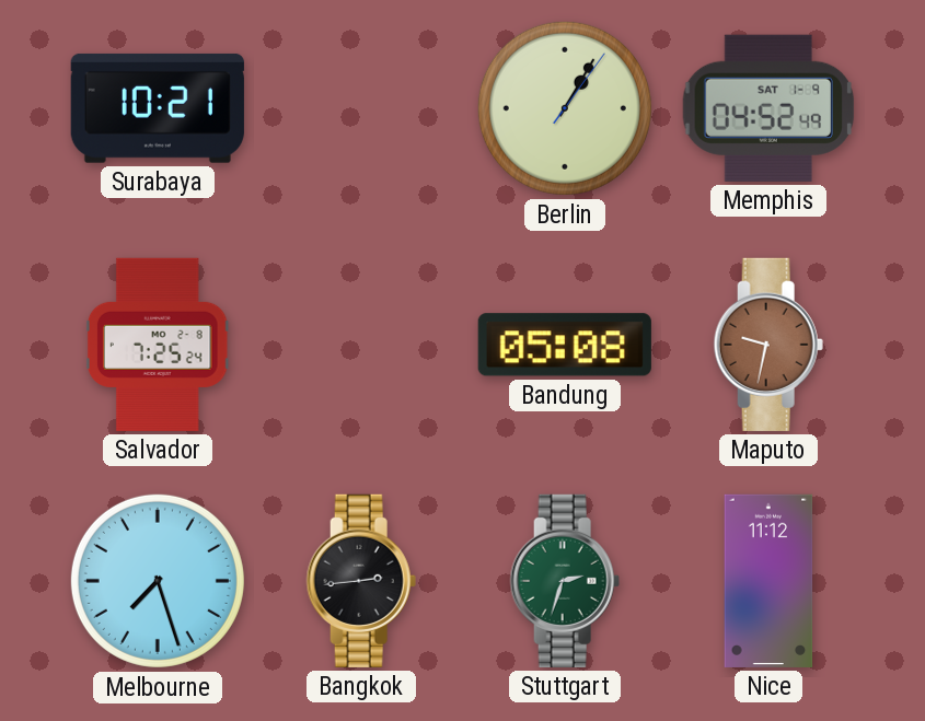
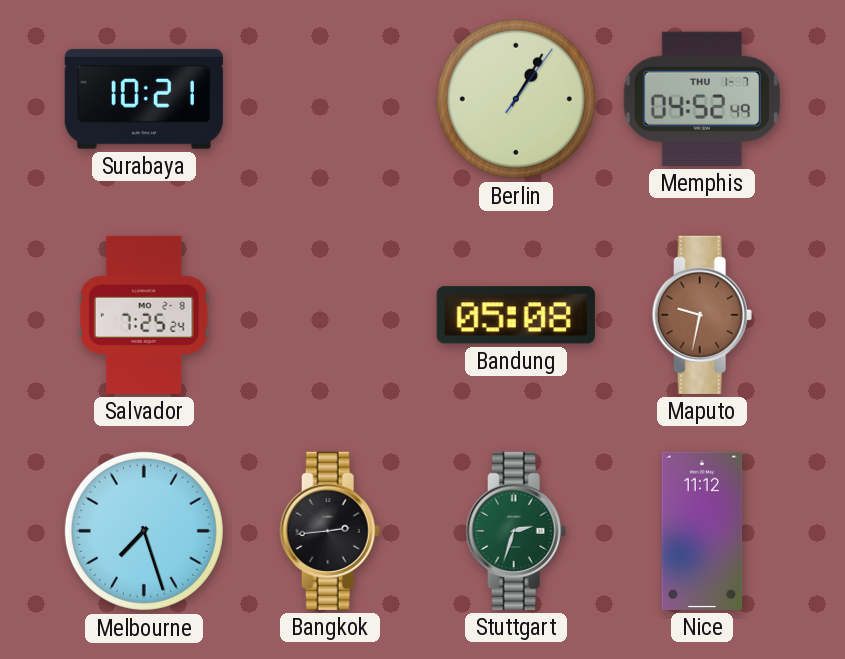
Memphis date: SAT 1-9 -> THU 1-7
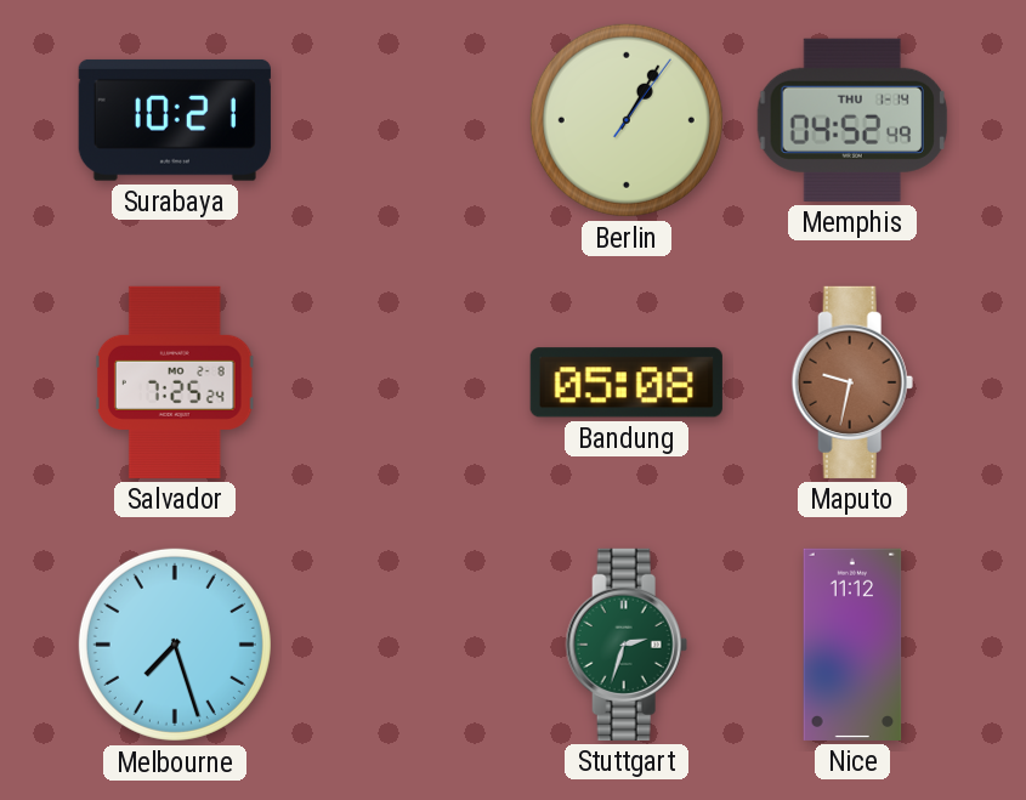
Memphis date: THU 1-7 -> THU 1-14
Bangkok: 2:44 -> none
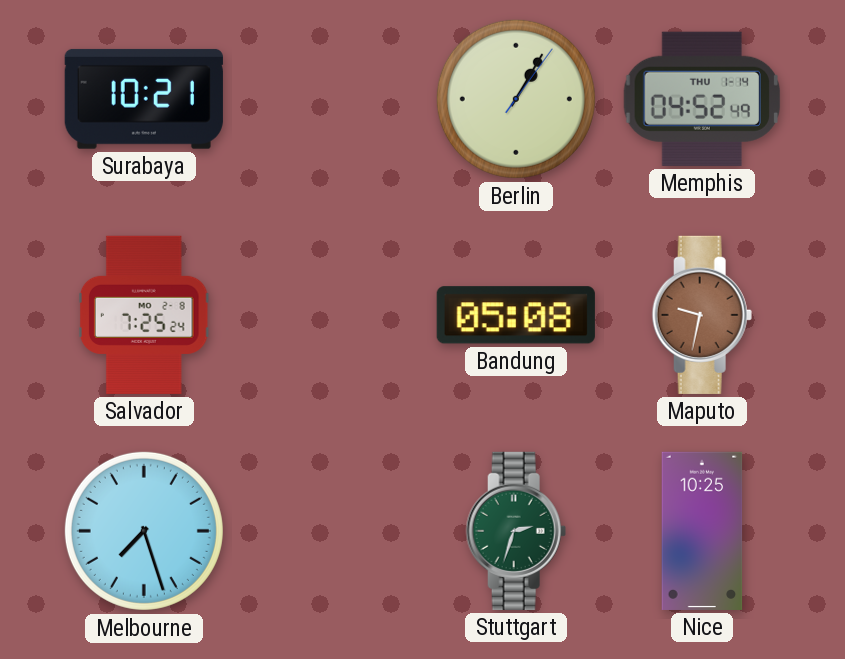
Nice: 11:12 -> 10:25
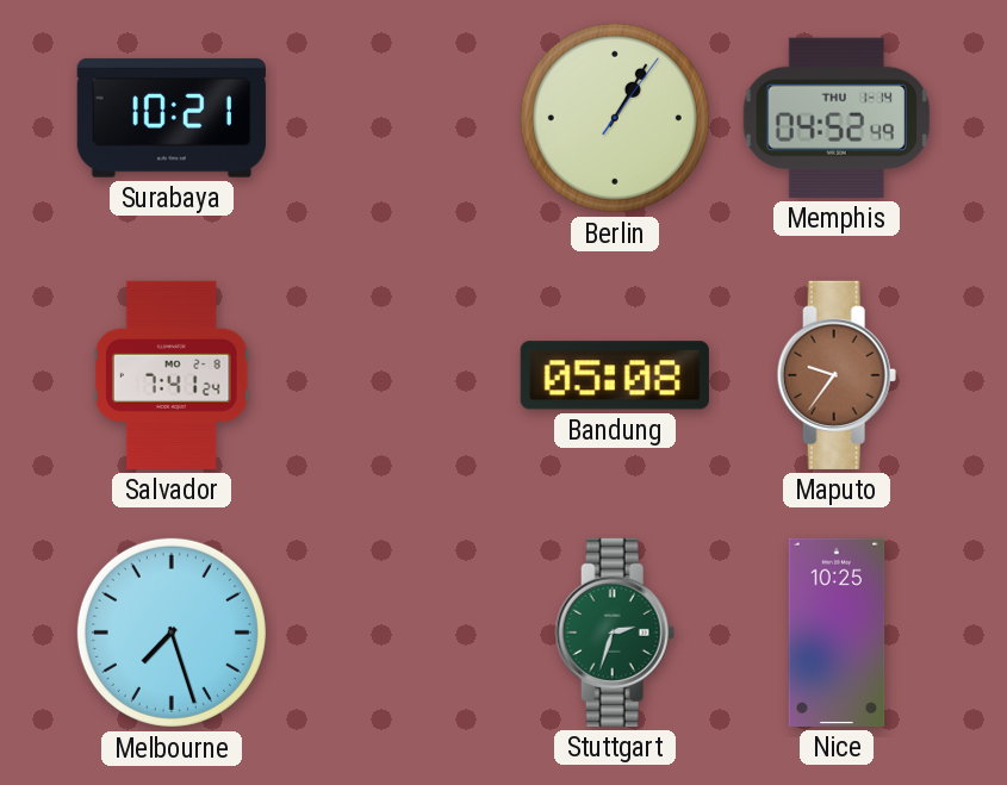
Salvador: 7:25 -> 7:41
Maputo: 9:32 -> 9:36
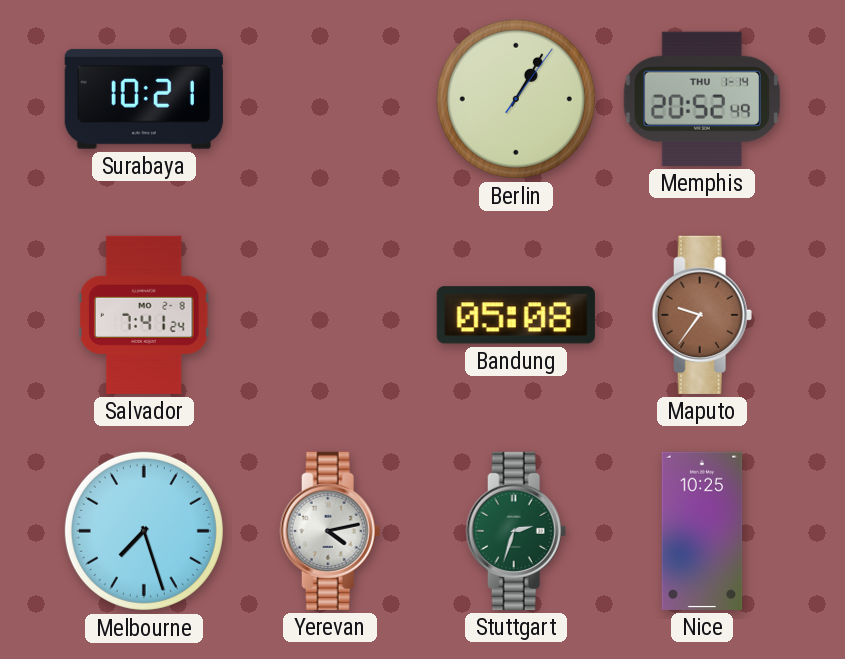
Memphis: 04:52 -> 20:52
Yerevan: none -> 4:13
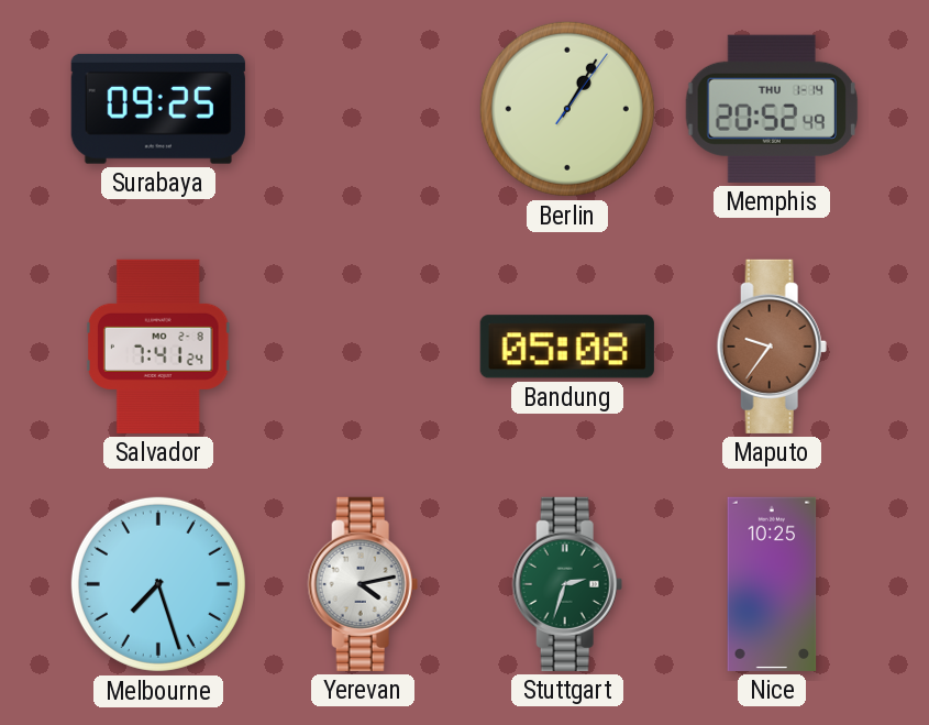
Surabaya: 10:21 -> 09:25
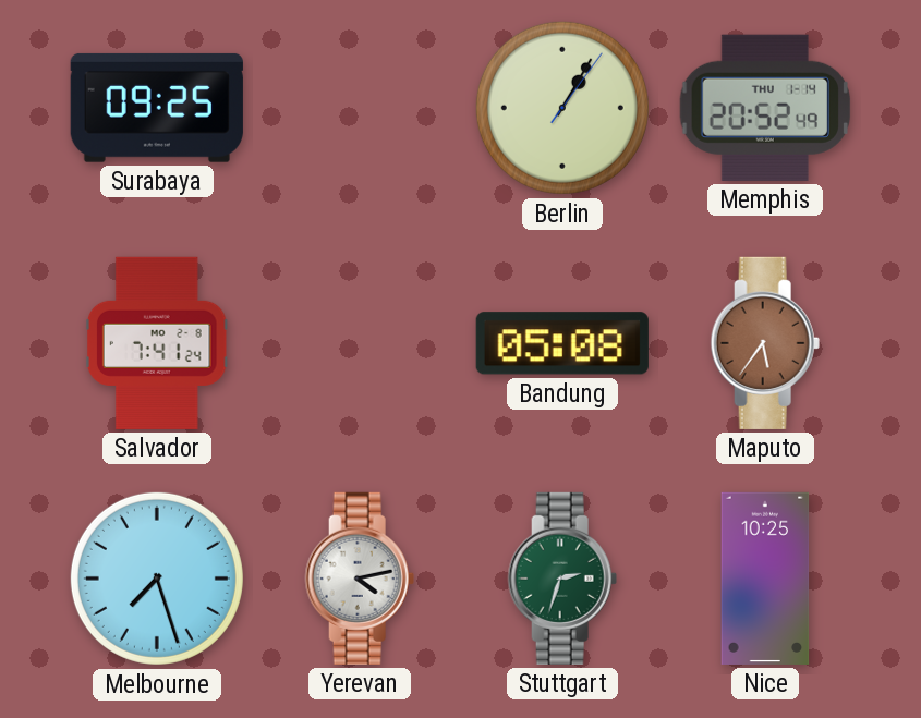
Maputo: 9:36 -> 5:36
